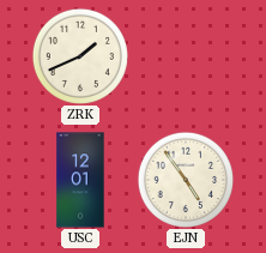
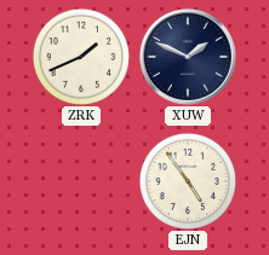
XUW: none -> 1:49
USC: 12:01 -> none
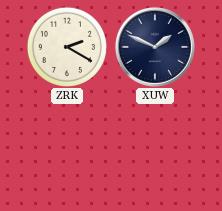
ZRK: 1:41 -> 2:20
EJN: 4:54 -> none
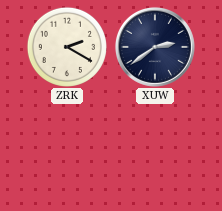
XUW: 1:49 -> 2:39
